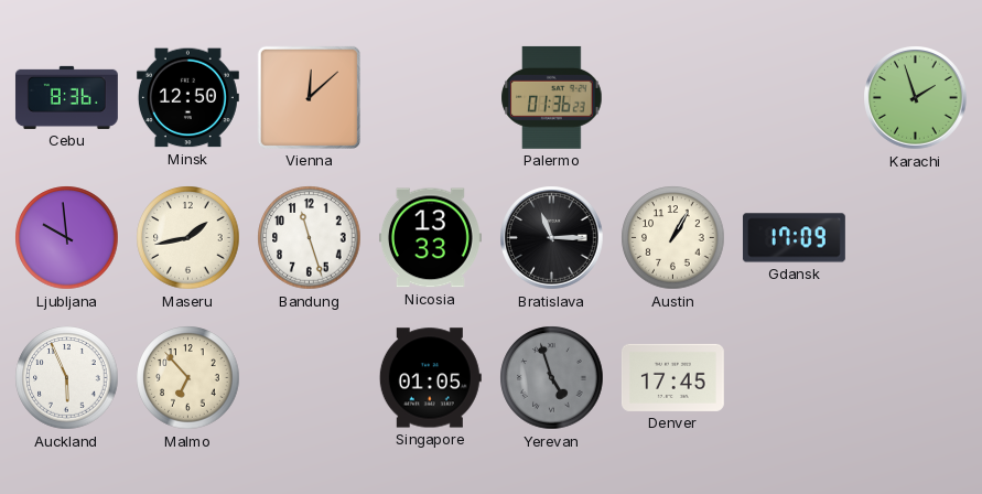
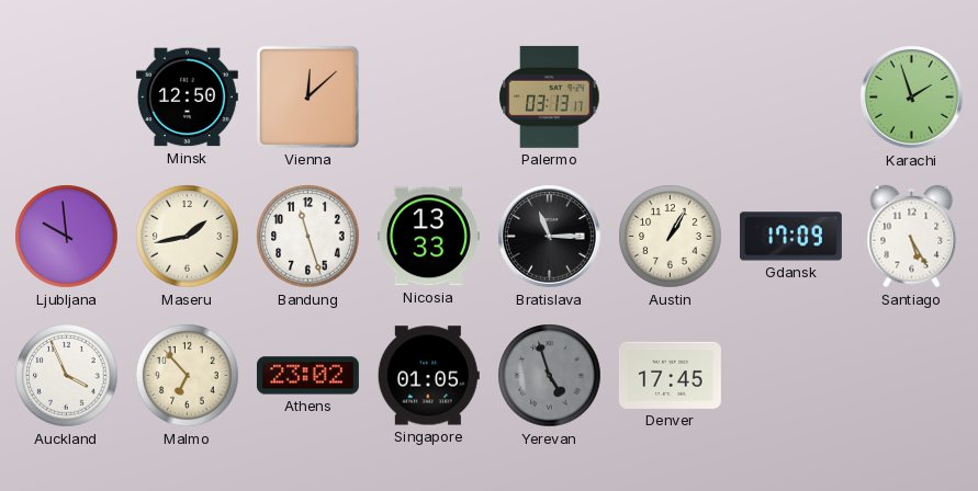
Cebu: 8:36 -> none
Palermo: 01:36 -> 03:13
Santiago: none -> 5:25
Auckland: 5:56 -> 3:56
Athens: none -> 23:02
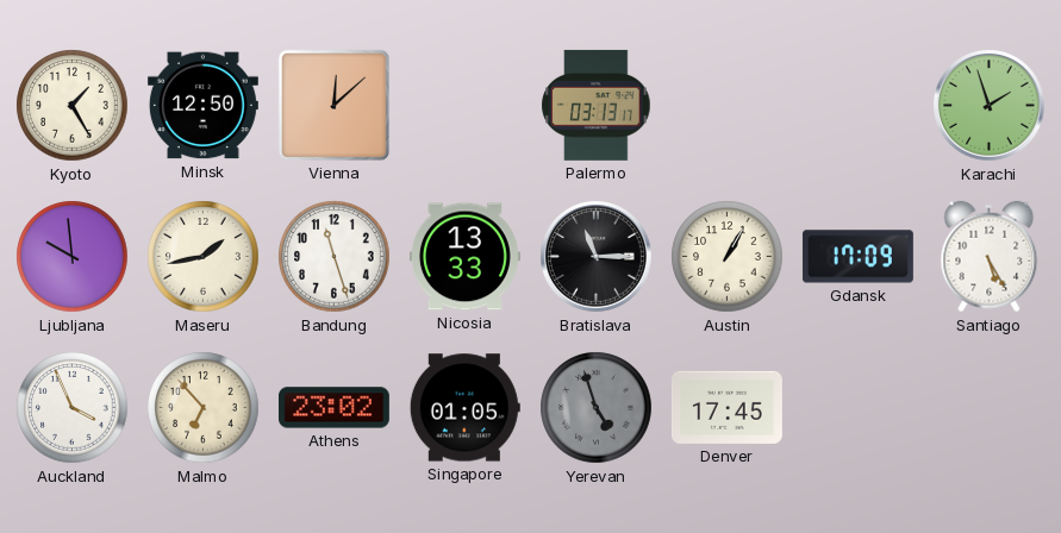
Kyoto: none -> 1:25
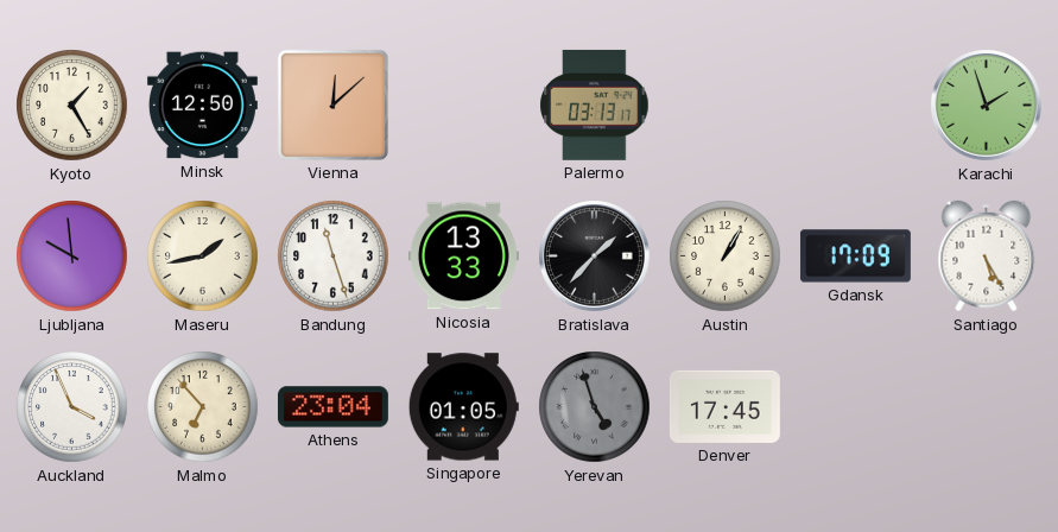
Bratislava: 11:15 -> 1:37
Athens: 23:02 -> 23:04
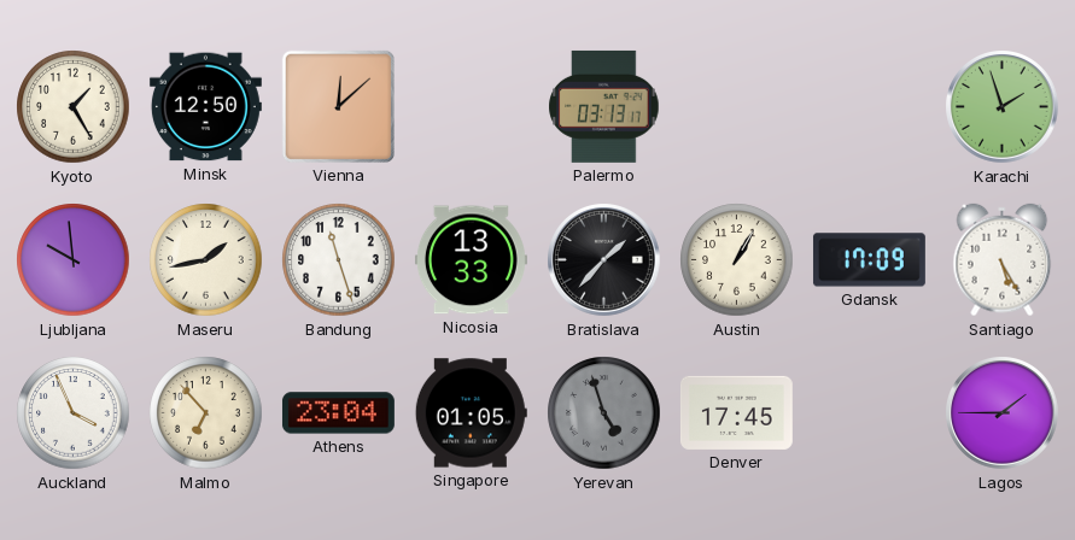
Lagos: none -> 1:45
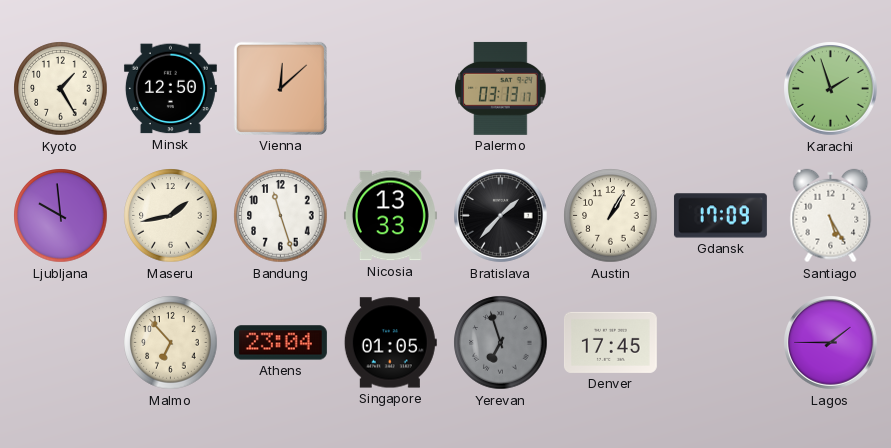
Auckland: 3:56 -> none
Yerevan: 4:57 -> 6:57
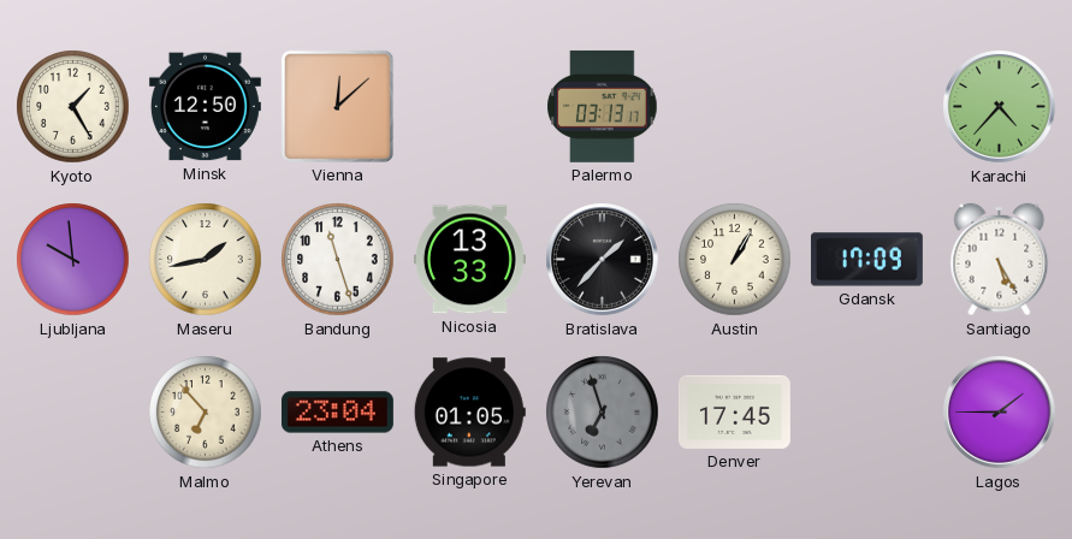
Karachi: 1:57 -> 4:37
